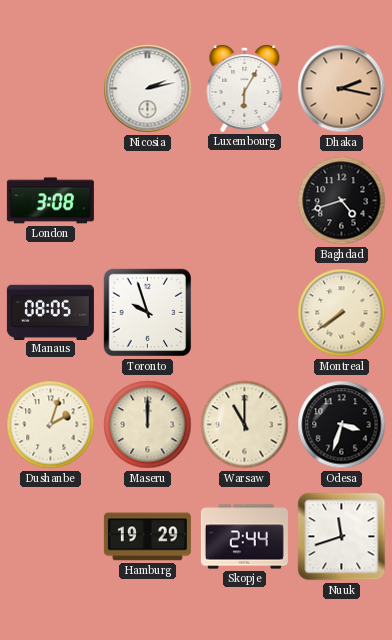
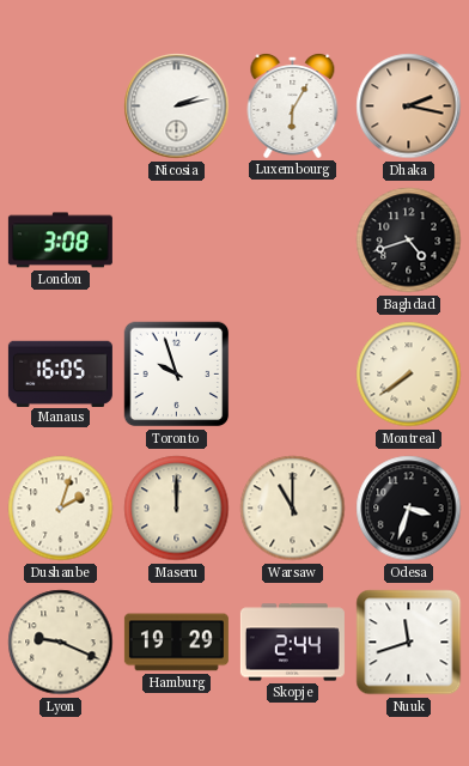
Manaus: 08:05 -> 16:05
Lyon: none -> 9:19
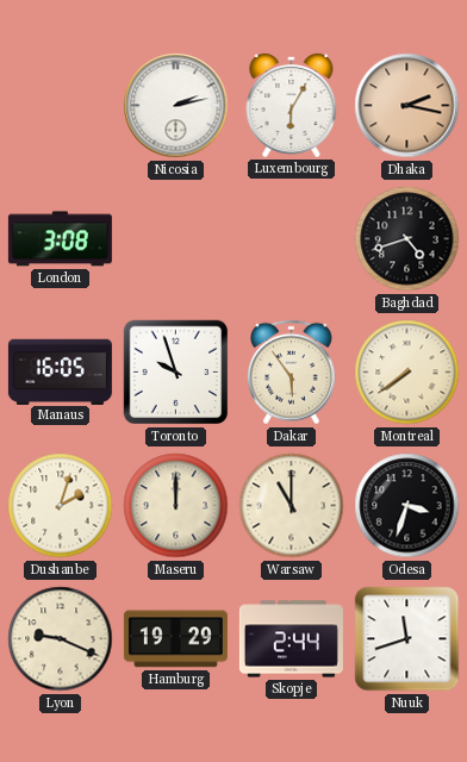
Dakar: none -> 5:54
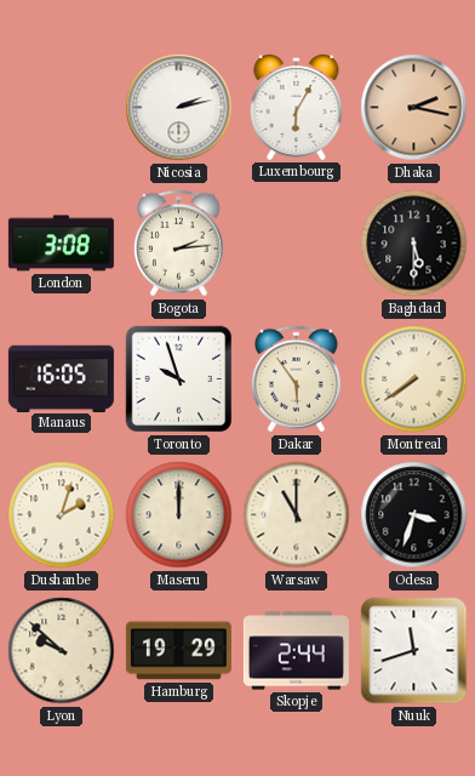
Bogota: none -> 2:14
Baghdad: 4:42 -> 5:30
Lyon: 9:19 -> 9:52
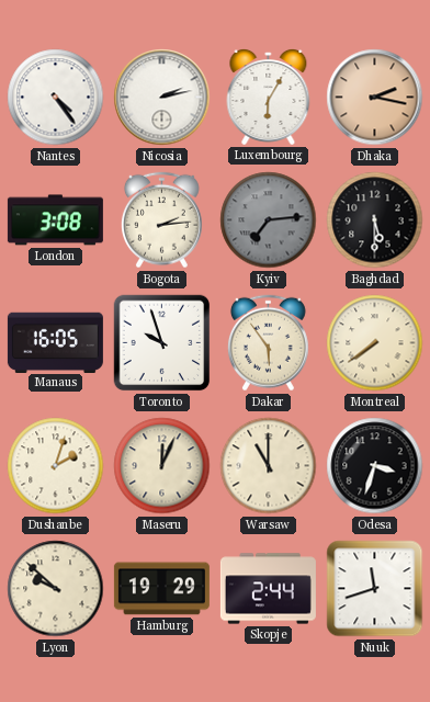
Nantes: none -> 4:24
Kyiv: none -> 7:14
Maseru: 12:00 -> 12:04
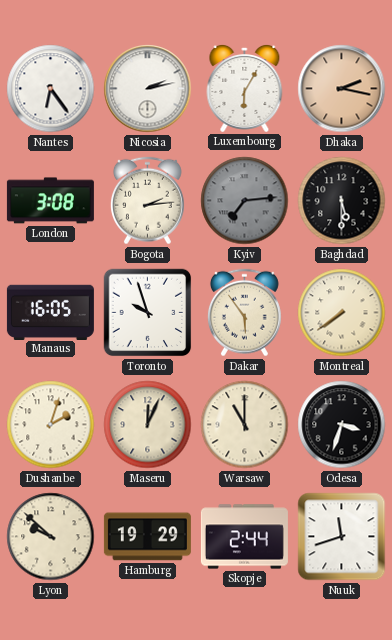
Nantes: 4:24 -> 6:24
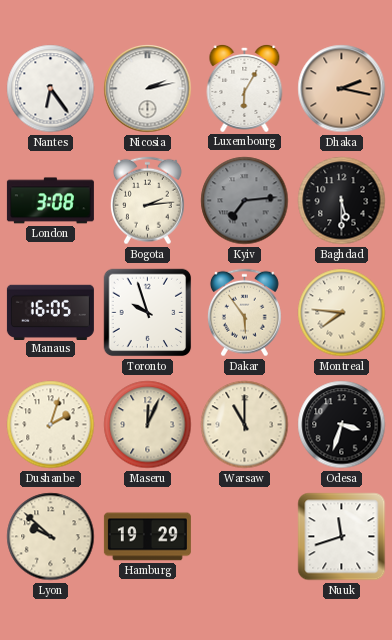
Montreal: 7:39 -> 7:46
Skopje: 2:44 -> none
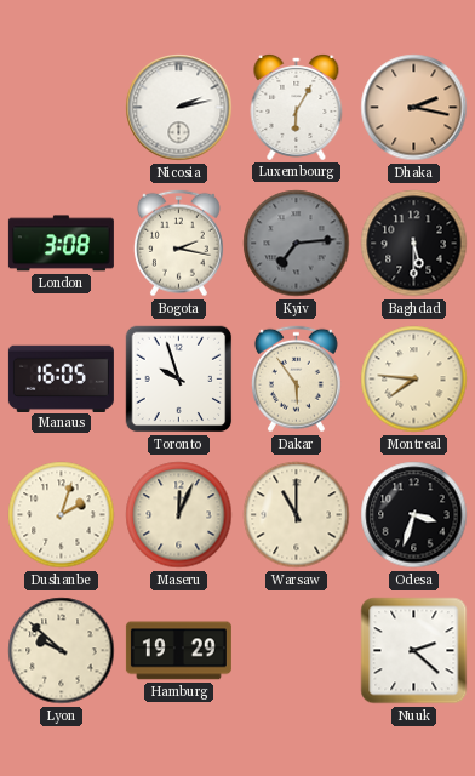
Nantes: 6:24 -> none
Bogota: 2:14 -> 2:17
Nuuk: 11:42 -> 2:22
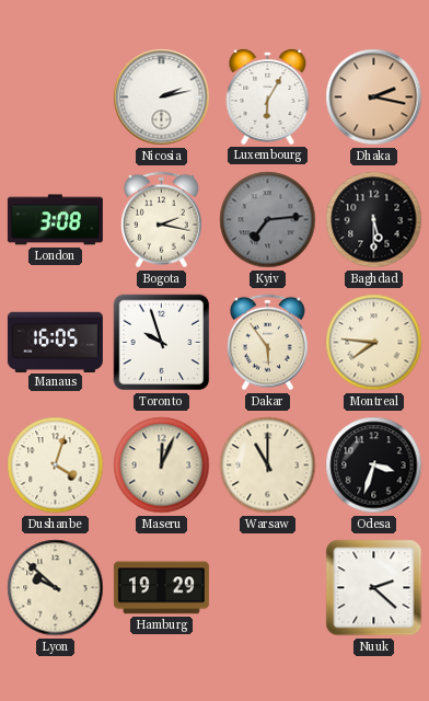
Dushanbe: 2:03 -> 4:03
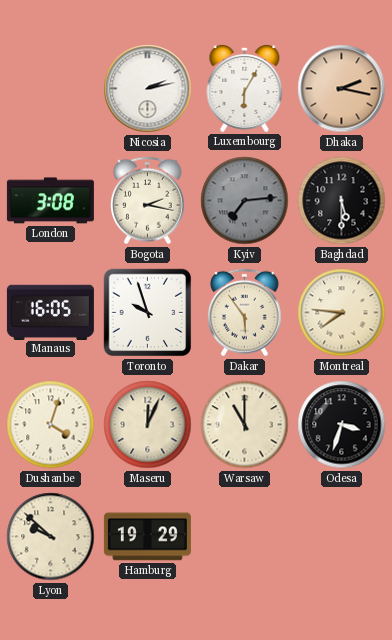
Nuuk: 2:22 -> none
